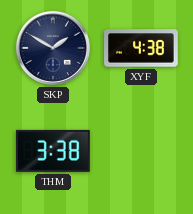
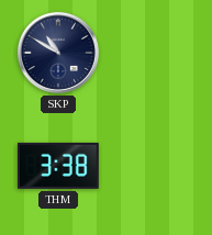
SKP: 1:50 -> 10:50
XYF: 4:38 -> none
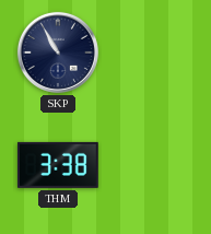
SKP: 10:50 -> 10:55
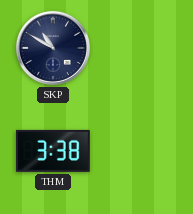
SKP: 10:55 -> 10:50
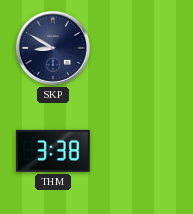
SKP: 10:50 -> 8:50
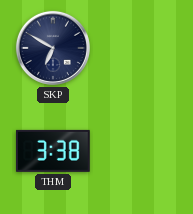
SKP: 8:50 -> 6:50
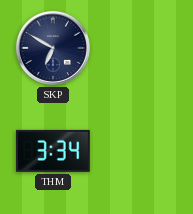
THM: 3:38 -> 3:34
